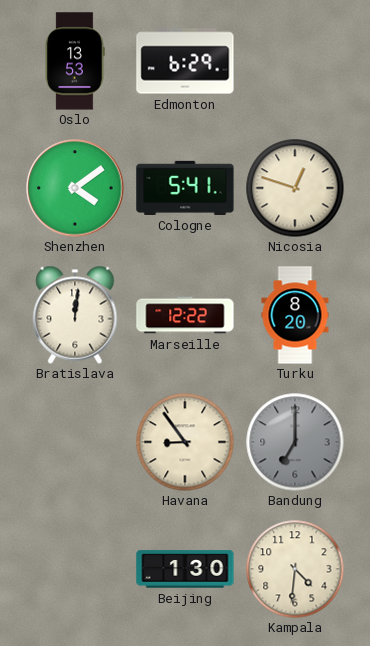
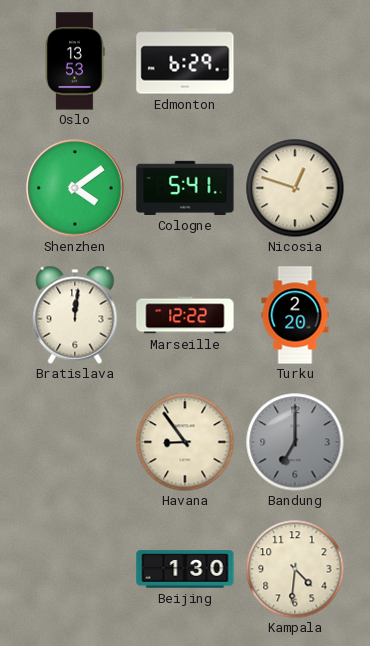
Turku: 8:20 -> 2:20
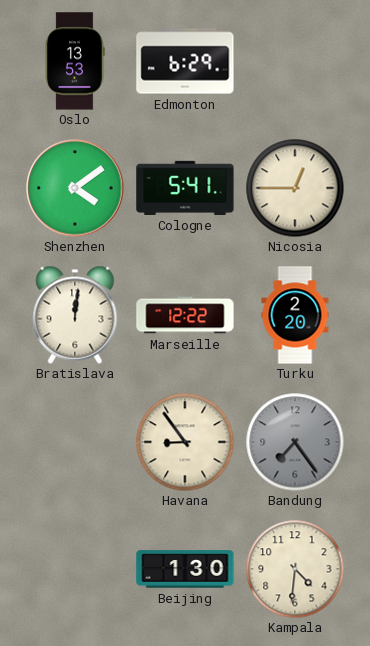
Nicosia: 12:48 -> 12:45
Bandung: 7:00 -> 7:24
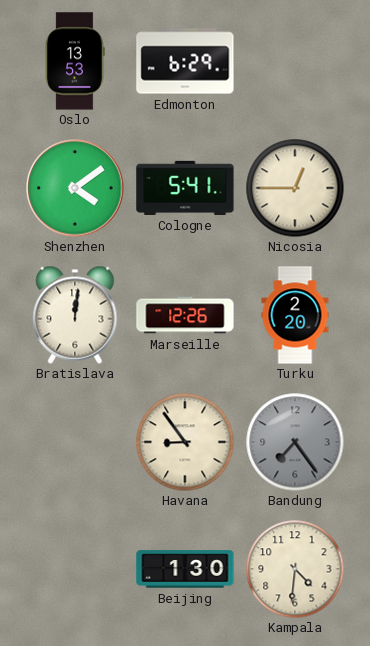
Marseille: 12:22 -> 12:26
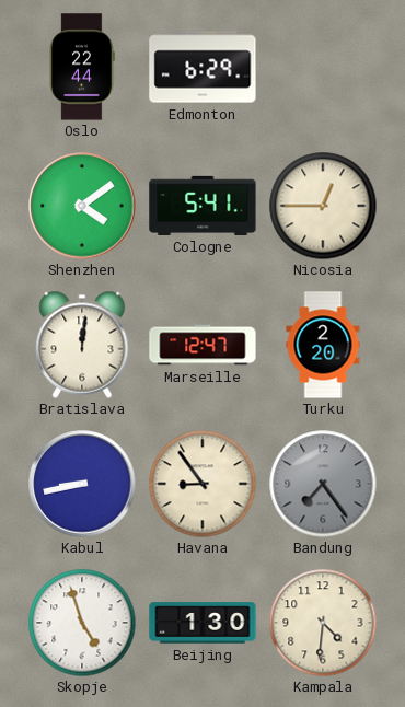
Oslo: 13:53 -> 22:44
Marseille: 12:26 -> 12:47
Kabul: none -> 8:43
Skopje: none -> 4:57
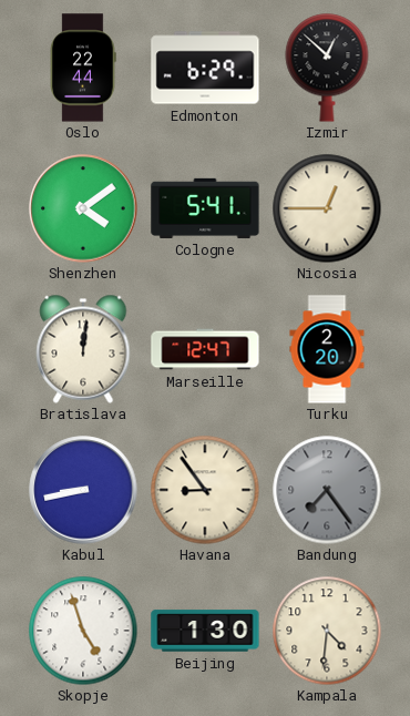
Izmir: none -> 12:52
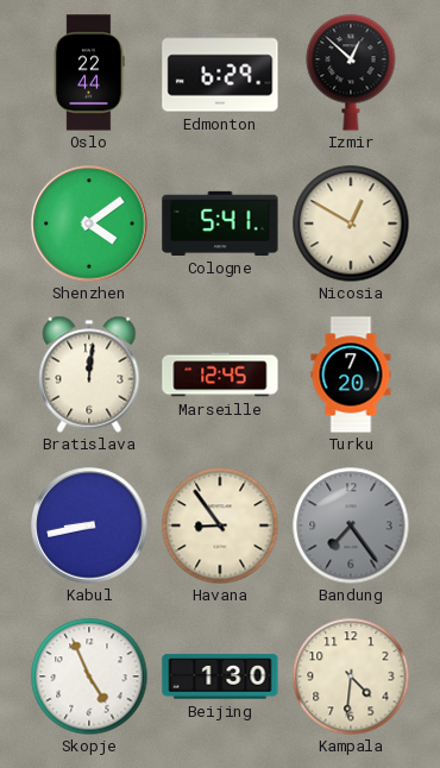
Nicosia: 12:45 -> 12:50
Marseille: 12:47 -> 12:45
Turku: 2:20 -> 7:20
Skopje: 4:57 -> 4:56
